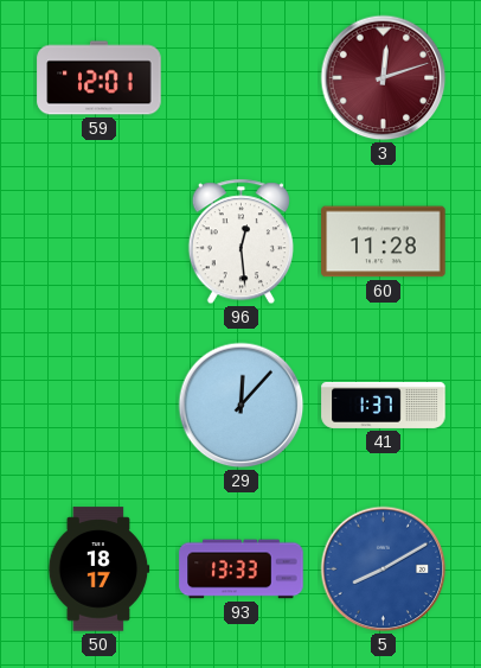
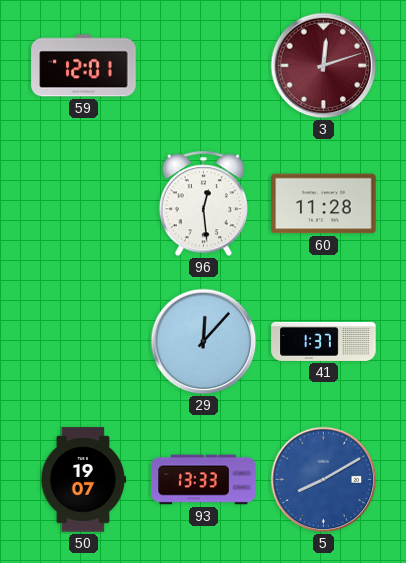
50: 18:17 -> 19:07
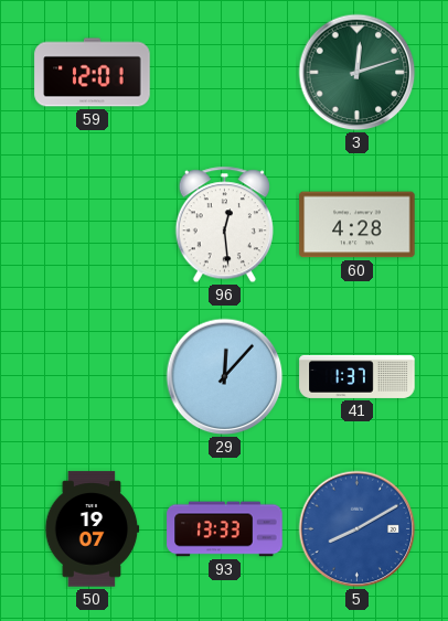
3 dial: burgundy -> green
60: 11:28 -> 4:28
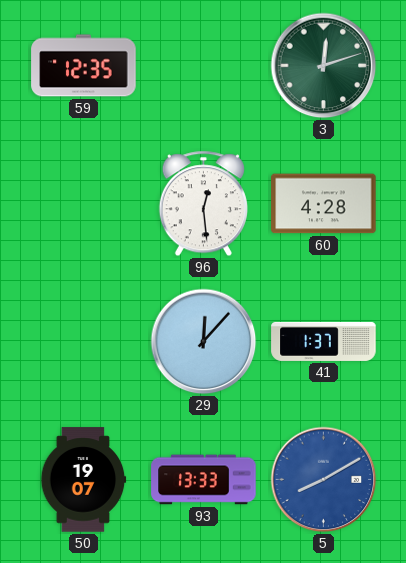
59: 12:01 -> 12:35
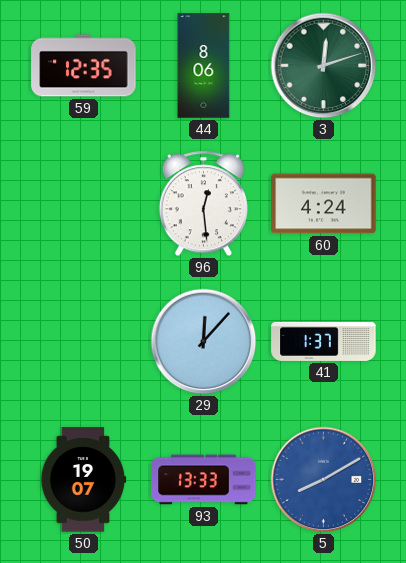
44: none -> 8:06
60: 4:28 -> 4:24
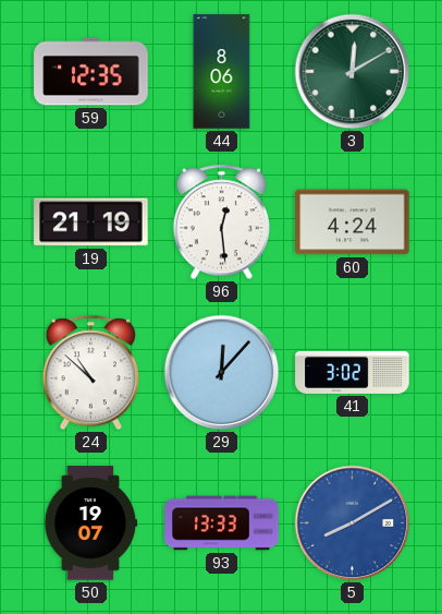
3: 12:12 -> 12:10
19: none -> 21:19
24: none -> 10:52
41: 1:37 -> 3:02
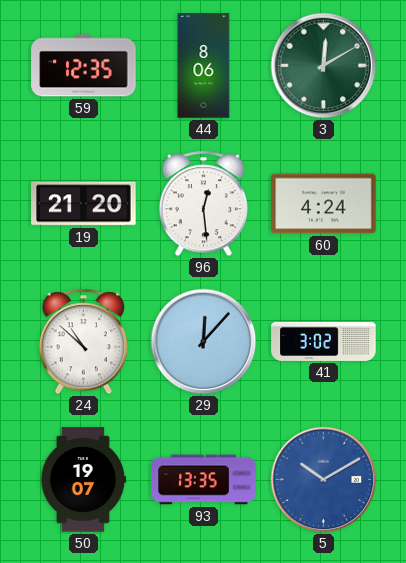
19: 21:19 -> 21:20
93: 13:33 -> 13:35
5: 8:10 -> 10:10
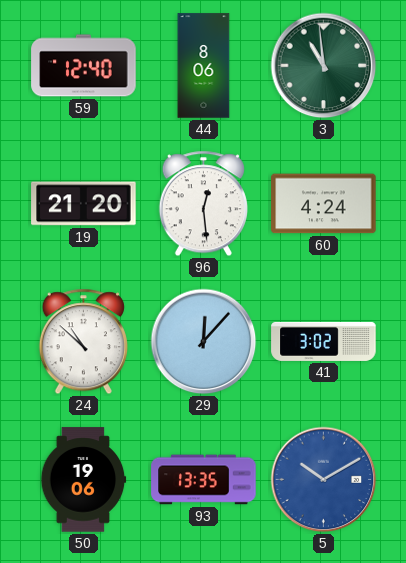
59: 12:35 -> 12:40
3: 12:10 -> 10:59
50: 19:07 -> 19:06
